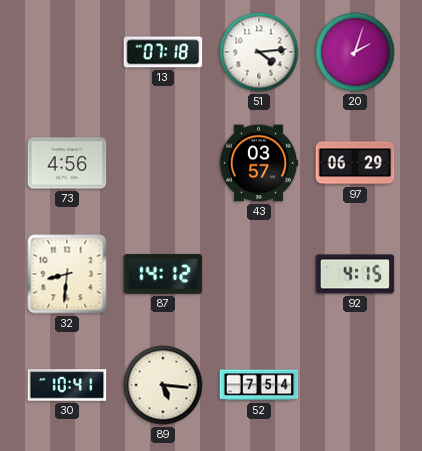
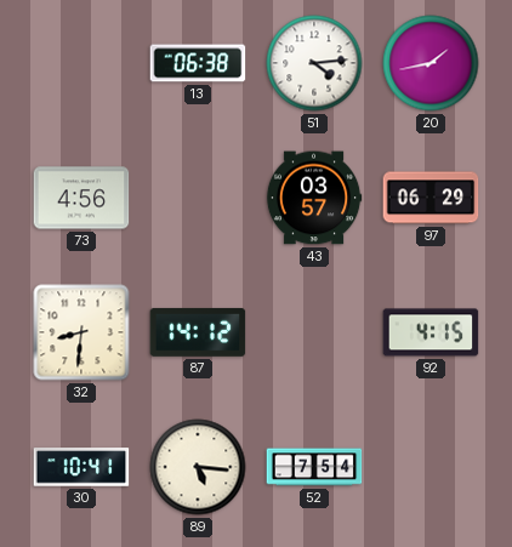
13: 07:18 -> 06:38
20: 2:03 -> 1:43
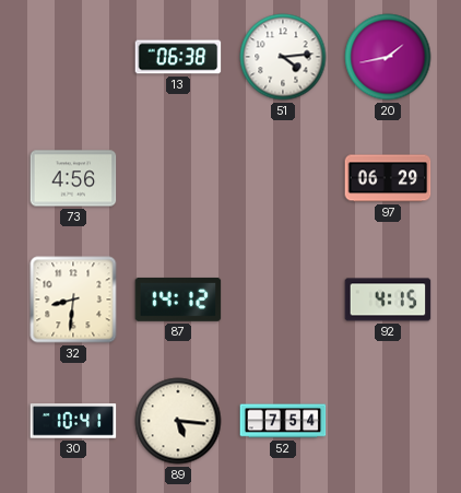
43: 03:57 -> none
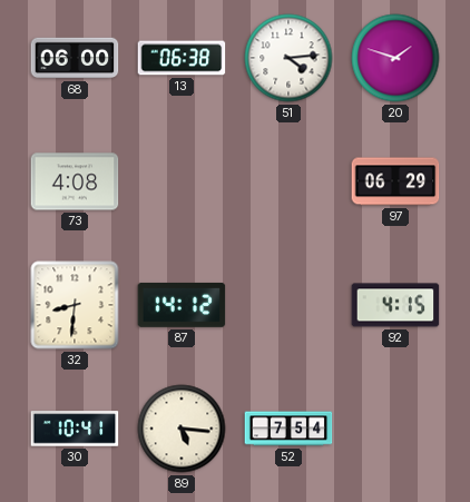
68: none -> 06:00
20: 1:43 -> 1:48
73: 4:56 -> 4:08
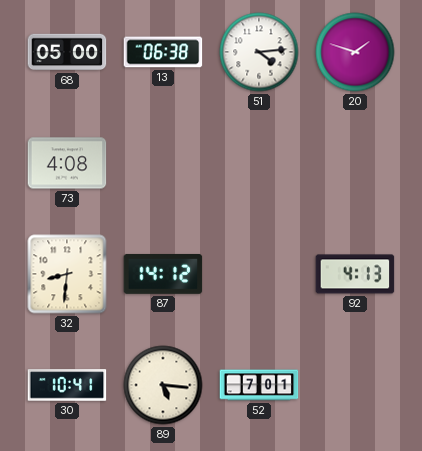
68: 06:00 -> 05:00
97: 06:29 -> none
92: 4:15 -> 4:13
52: 7:54 -> 7:01
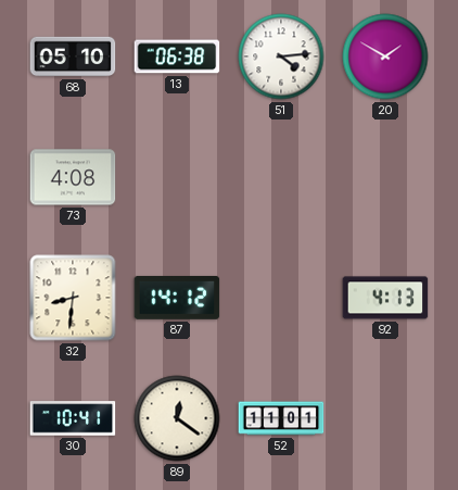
68: 05:00 -> 05:10
20: 1:48 -> 1:50
89: 5:16 -> 12:21
52: 7:01 -> 11:01
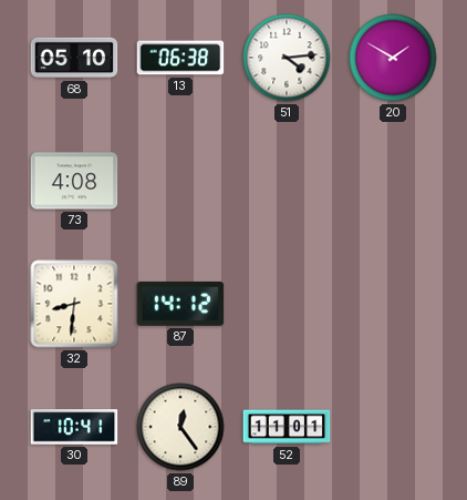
92: 4:13 -> none
89: 12:21 -> 12:24
